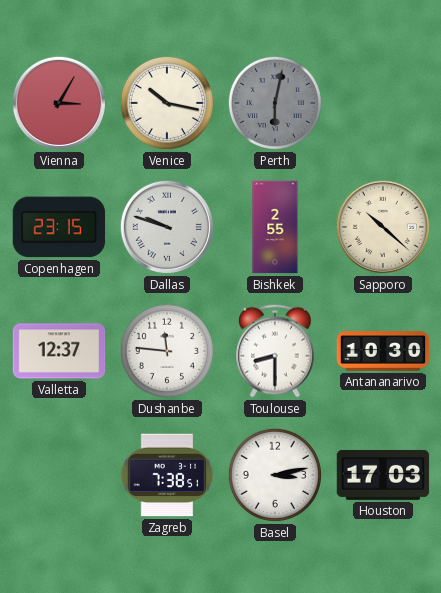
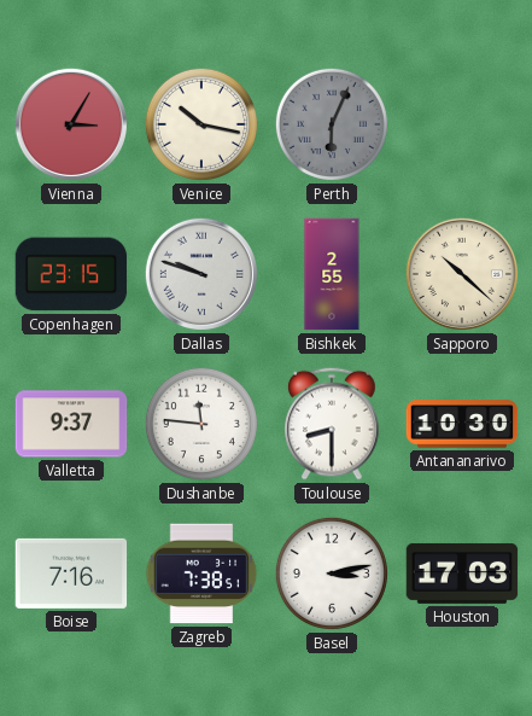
Perth: 6:02 -> 6:04
Valletta: 12:37 -> 9:37
Boise: none -> 7:16
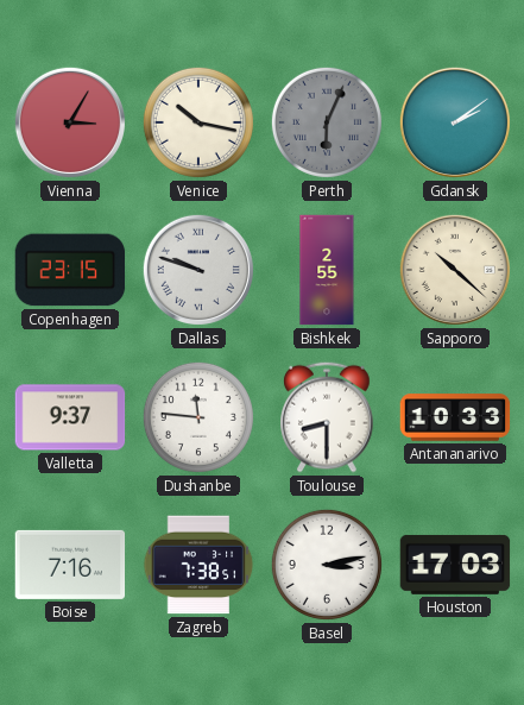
Gdansk: none -> 2:09
Antananarivo: 10:30 -> 10:33
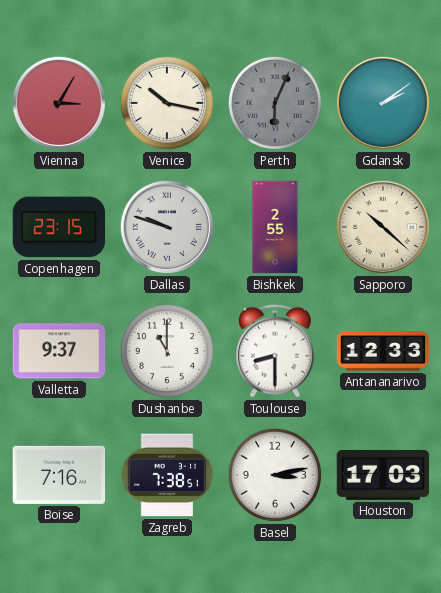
Dushanbe: 11:46 -> 11:00
Antananarivo: 10:33 -> 12:33
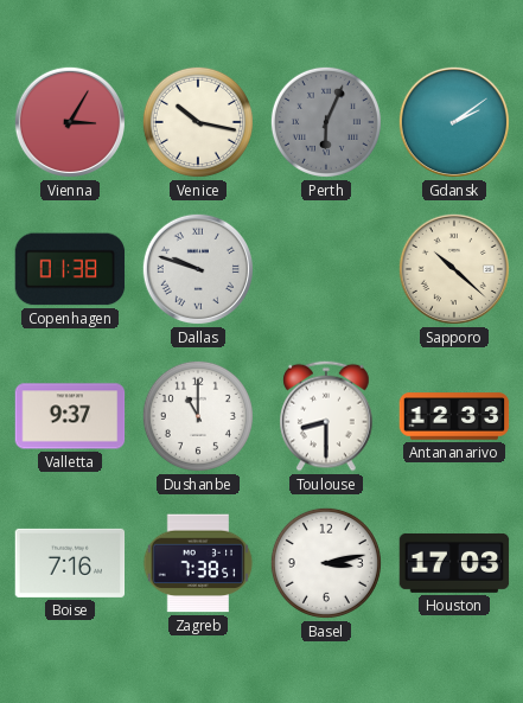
Copenhagen: 23:15 -> 01:38
Bishkek: 2:55 -> none
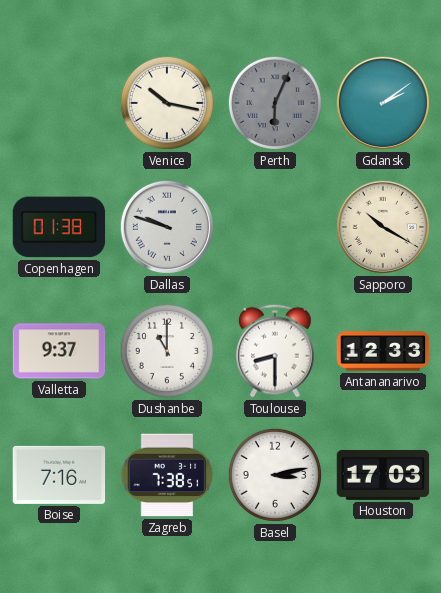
Vienna: 3:05 -> none
Sapporo: 10:22 -> 10:20
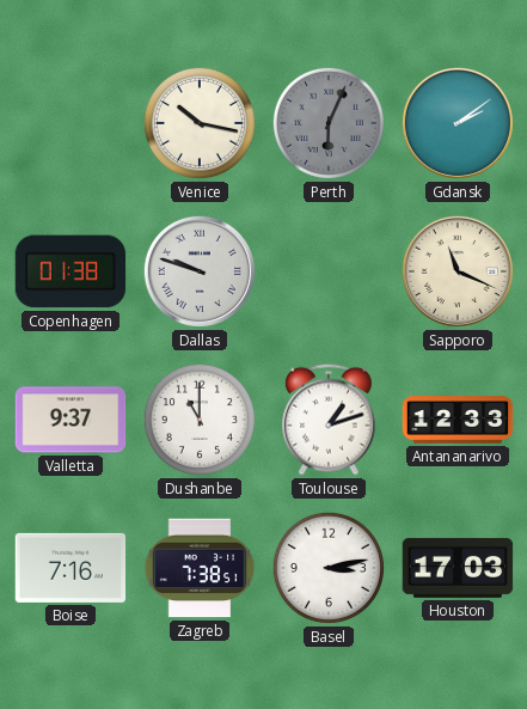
Sapporo: 10:20 -> 11:19
Toulouse: 8:30 -> 1:12
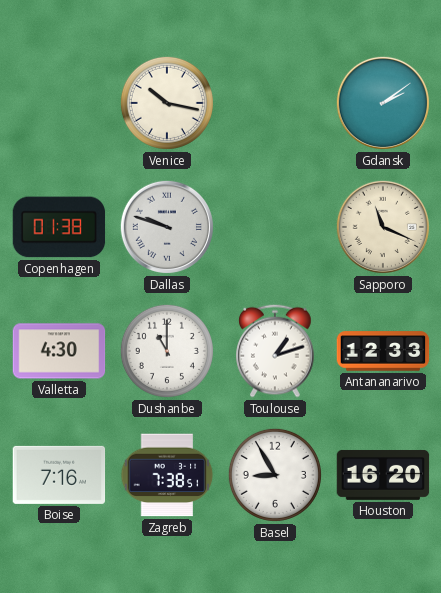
Perth: 6:04 -> none
Valletta: 9:37 -> 4:30
Basel: 3:13 -> 8:55
Houston: 17:03 -> 16:20
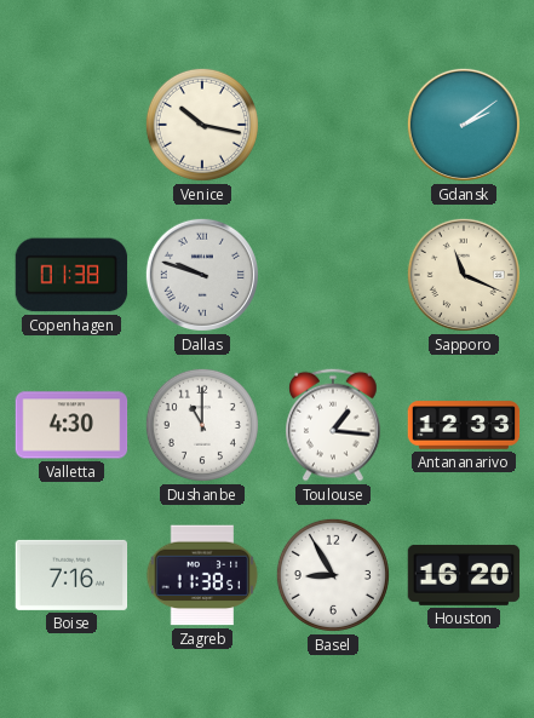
Toulouse: 1:12 -> 1:16
Zagreb: 7:38 -> 11:38
